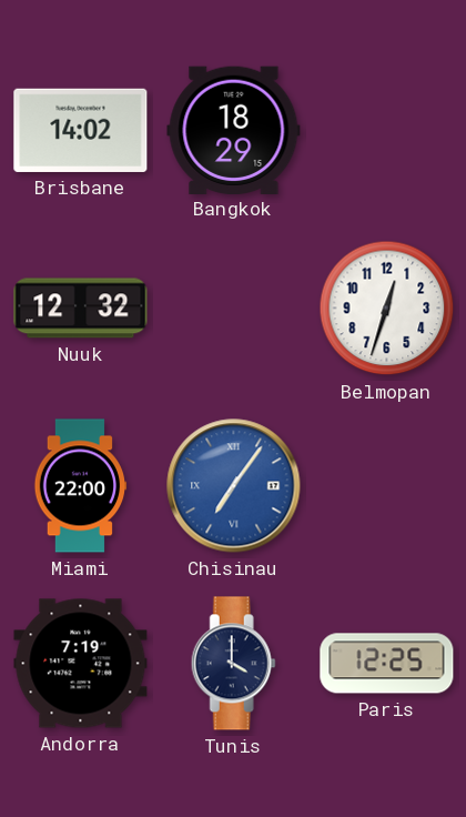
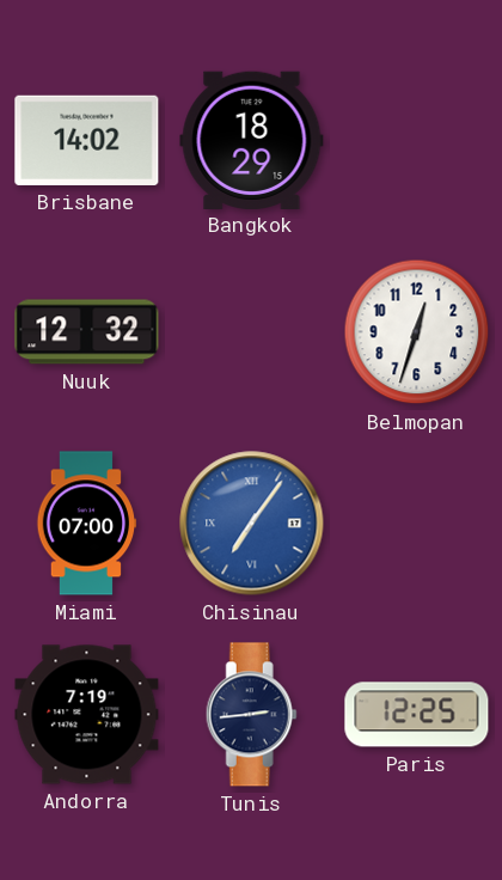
Miami: 22:00 -> 07:00
Tunis: 4:00 -> 2:44
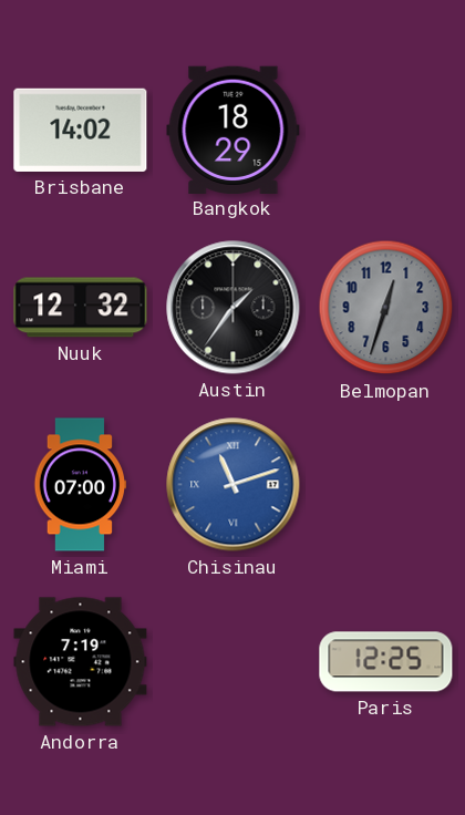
Austin: none -> 1:36
Belmopan dial: white -> grey
Chisinau: 7:06 -> 11:12
Tunis: 2:44 -> none
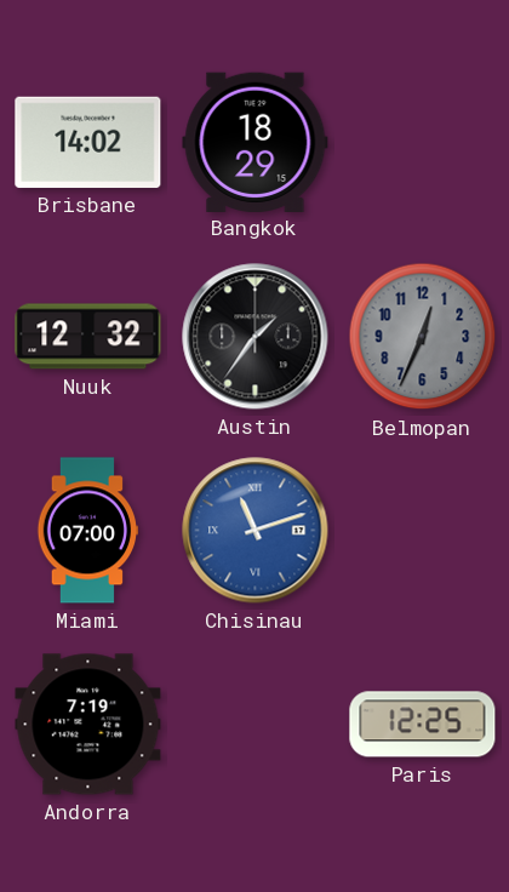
Belmopan: 12:33 -> 12:34
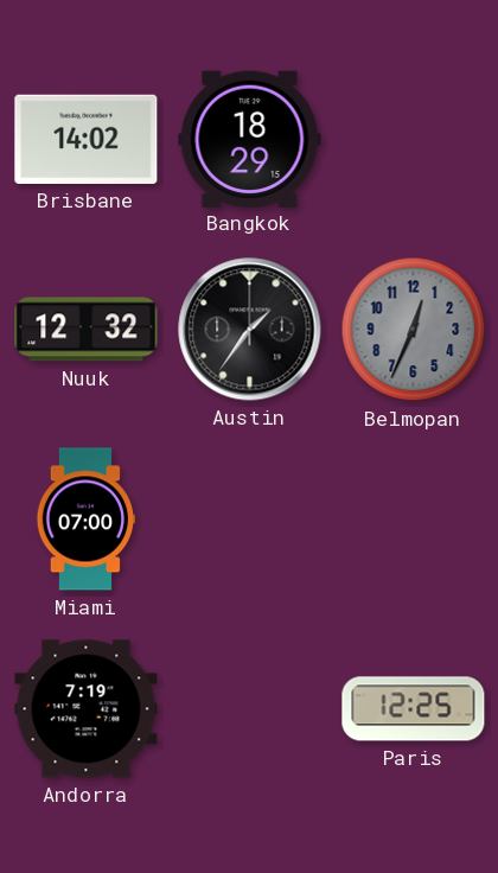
Chisinau: 11:12 -> none
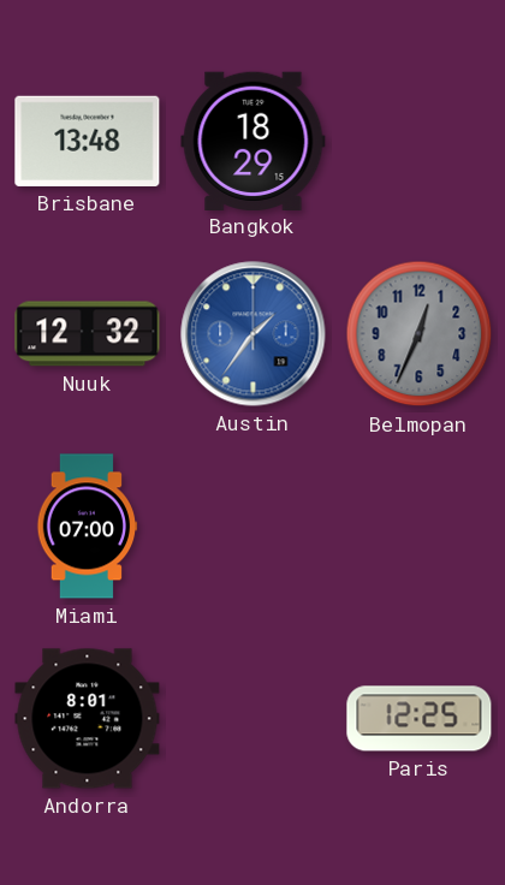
Brisbane: 14:02 -> 13:48
Austin dial: black -> blue
Andorra: 7:19 -> 8:01
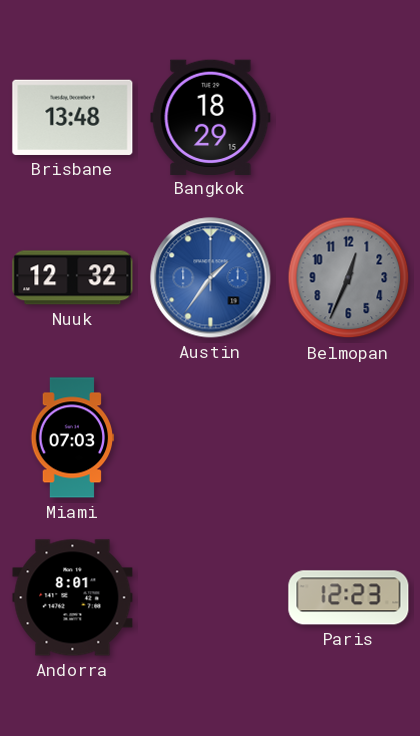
Miami: 07:00 -> 07:03
Paris: 12:25 -> 12:23
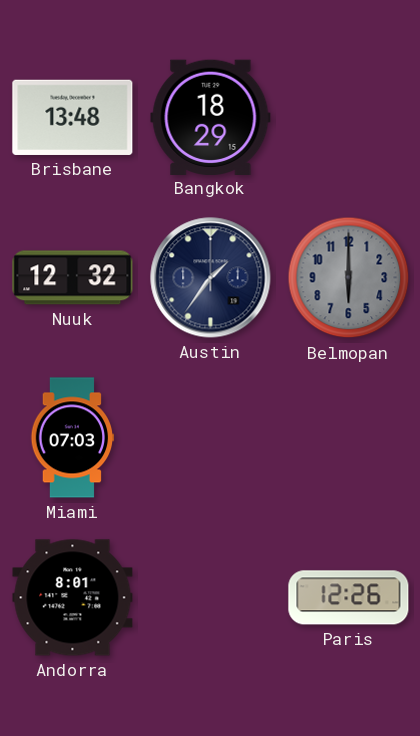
Austin dial: blue -> navy
Belmopan: 12:34 -> 6:00
Paris: 12:23 -> 12:26
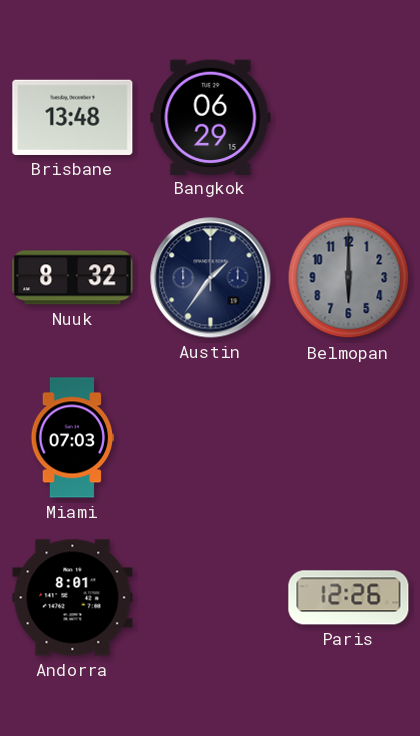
Bangkok: 18:29 -> 06:29
Nuuk: 12:32 -> 8:32
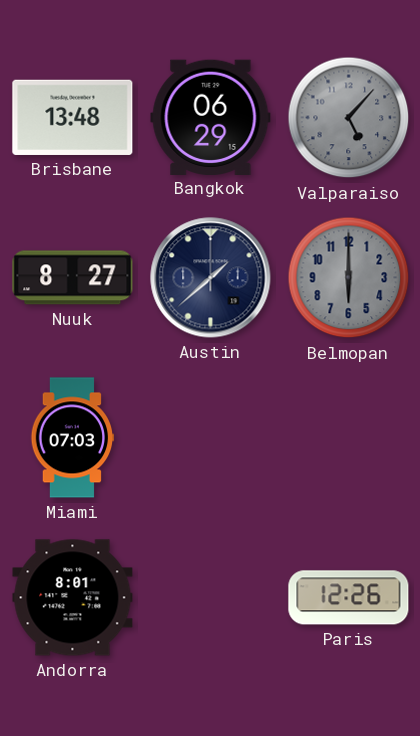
Valparaiso: none -> 5:07
Nuuk: 8:32 -> 8:27
Austin: 1:36 -> 1:38
